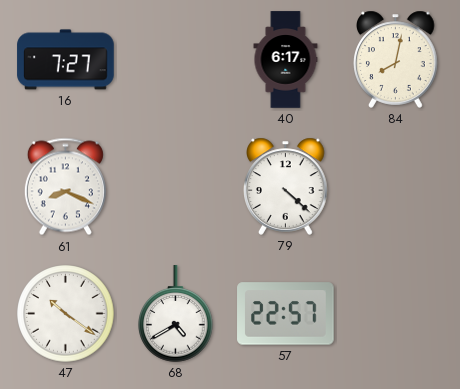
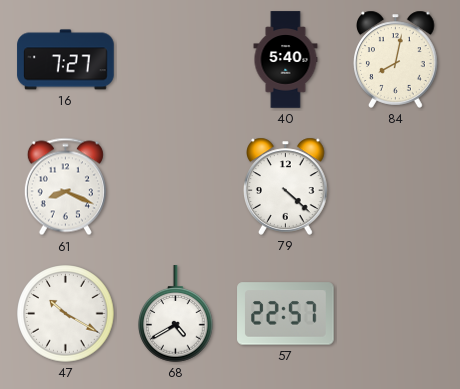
40: 6:17 -> 5:40
47: 10:21 -> 10:20
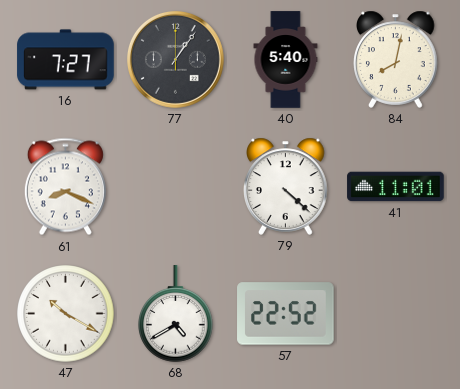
77: none -> 1:06
41: none -> 11:01
57: 22:57 -> 22:52
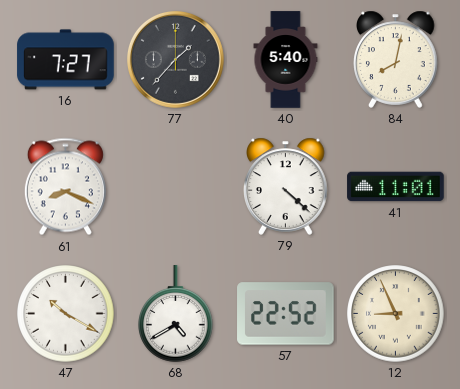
77: 1:06 -> 1:37
12: none -> 8:56
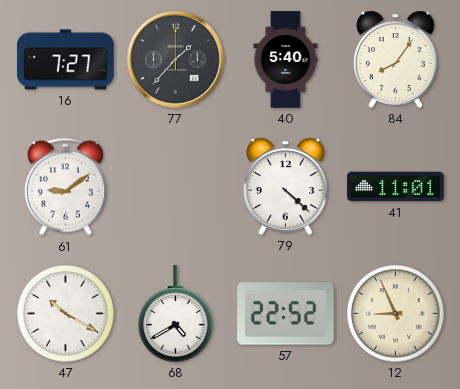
84: 8:02 -> 8:06
61: 8:19 -> 9:09
